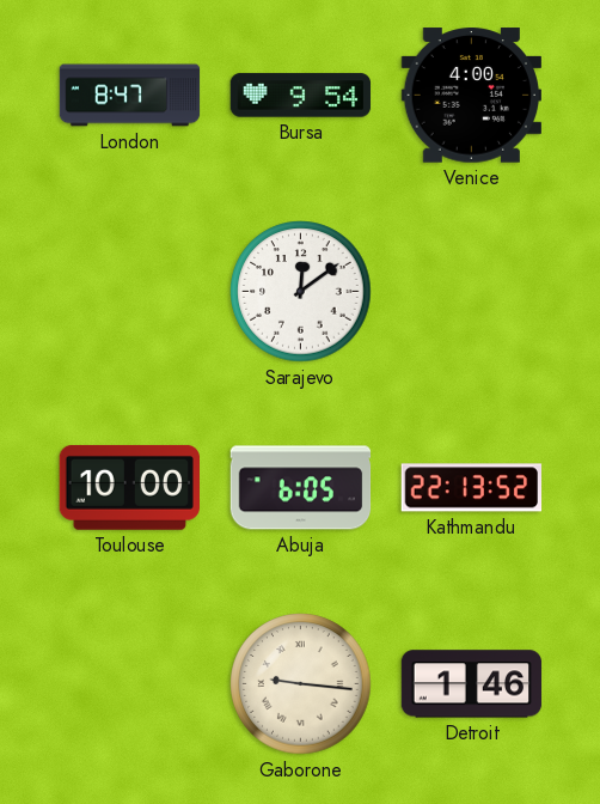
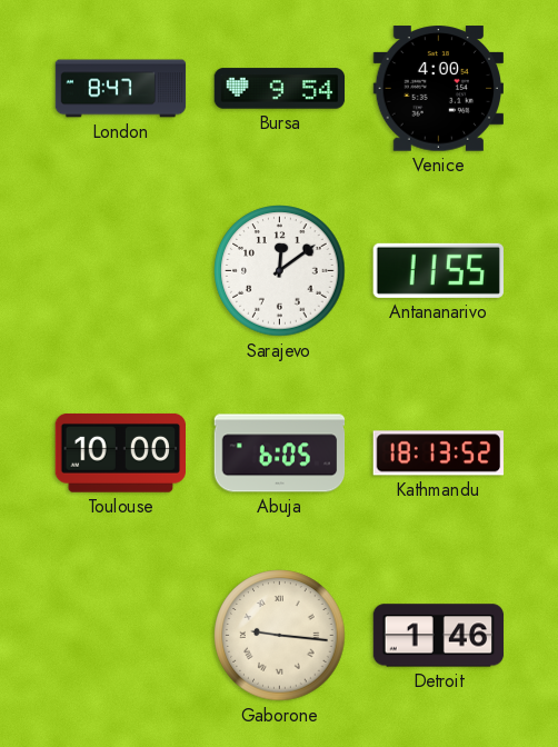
Antananarivo: none -> 11:55
Kathmandu: 22:13 -> 18:13
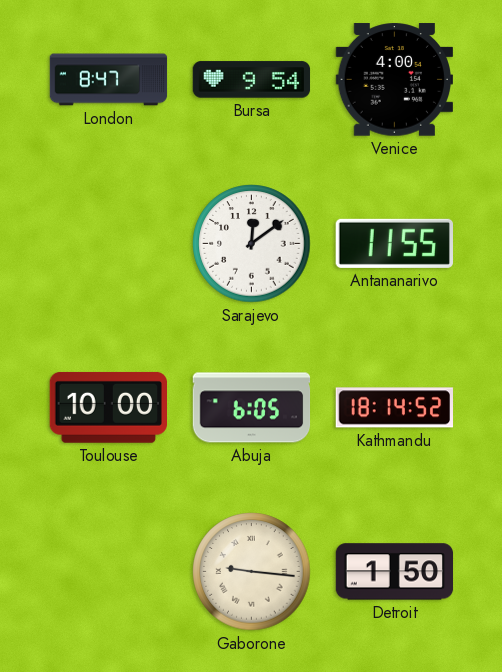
Kathmandu: 18:13 -> 18:14
Detroit: 1:46 -> 1:50
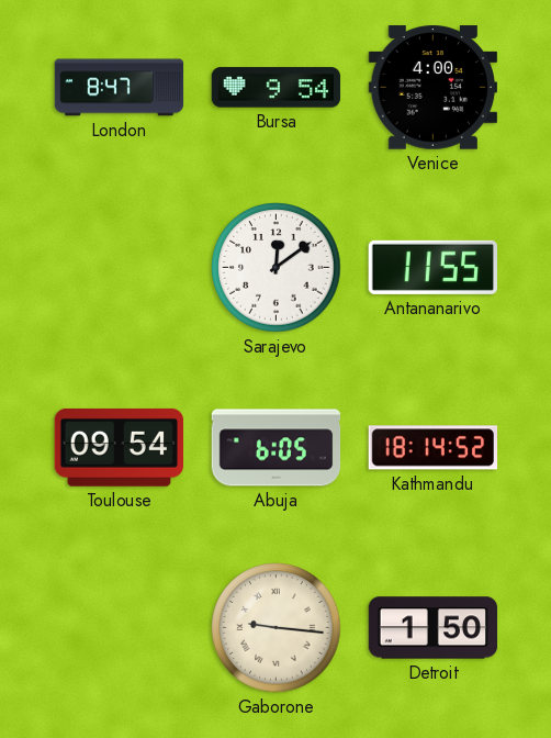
Toulouse: 10:00 -> 09:54
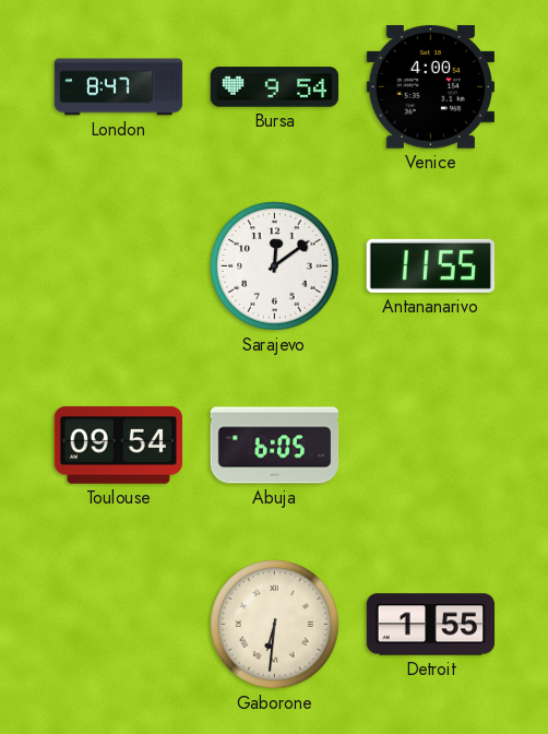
Kathmandu: 18:14 -> none
Gaborone: 9:16 -> 6:31
Detroit: 1:50 -> 1:55
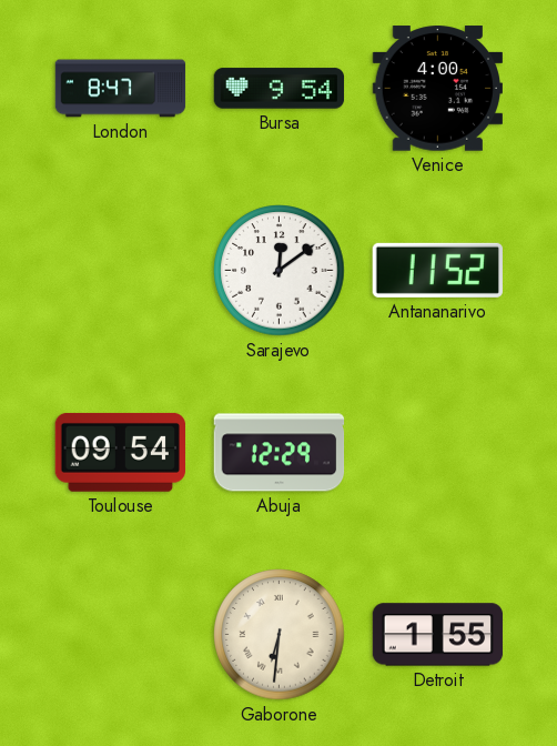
Antananarivo: 11:55 -> 11:52
Abuja: 6:05 -> 12:29
